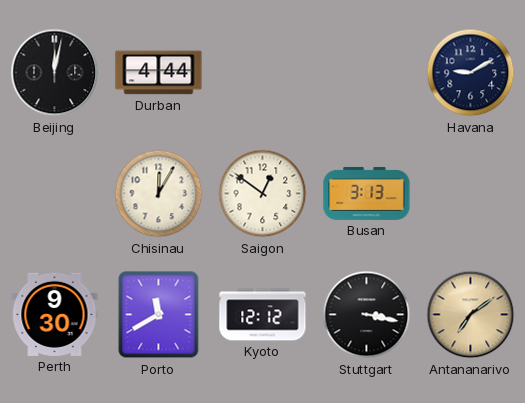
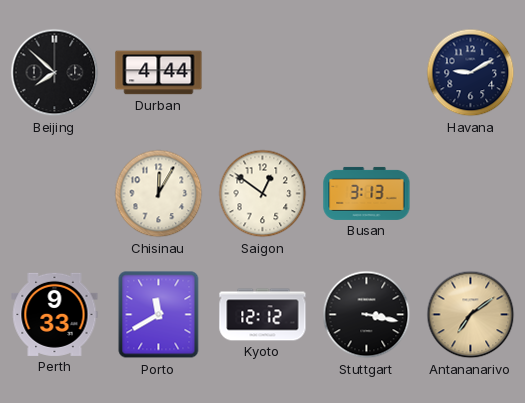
Beijing: 12:02 -> 7:52
Perth: 9:30 -> 9:33
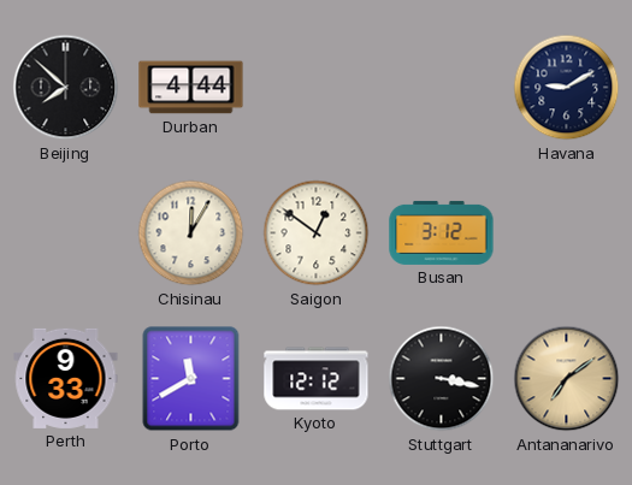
Busan: 3:13 -> 3:12
